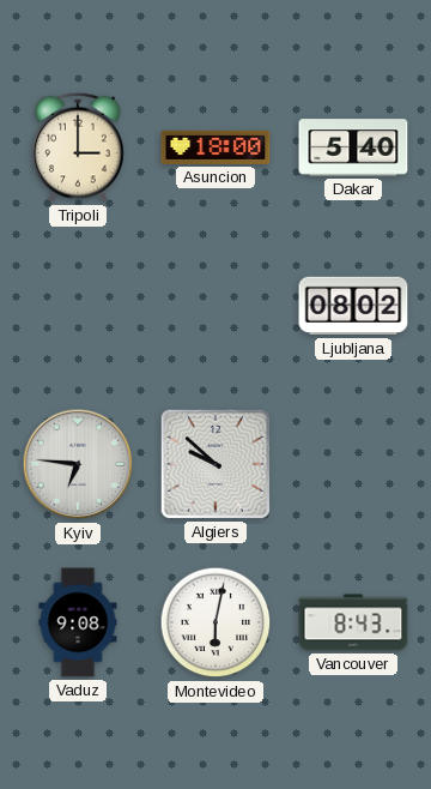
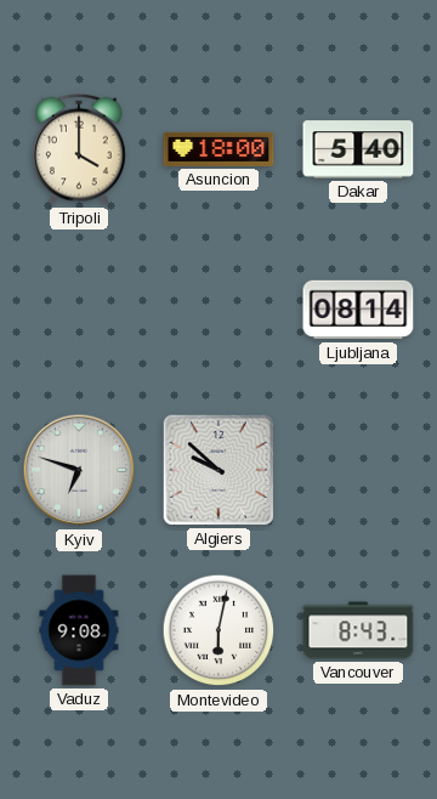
Tripoli: 3:00 -> 4:00
Ljubljana: 08:02 -> 08:14
Kyiv: 6:46 -> 6:48
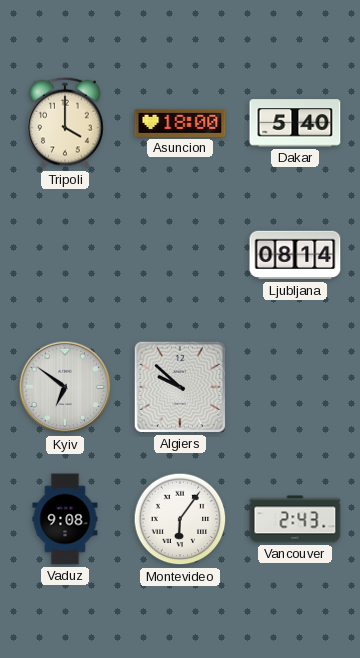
Kyiv: 6:48 -> 6:51
Montevideo: 6:02 -> 6:06
Vancouver: 8:43 -> 2:43
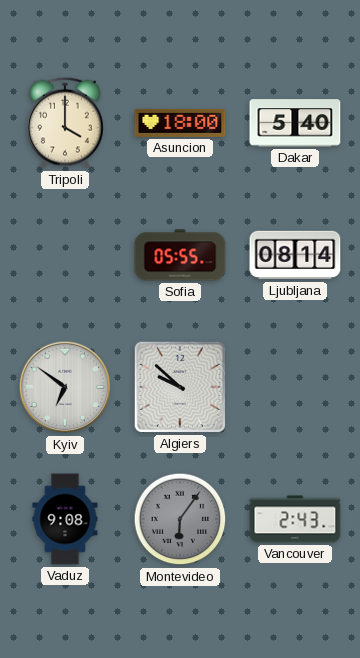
Sofia: none -> 05:55
Montevideo dial: white -> grey
